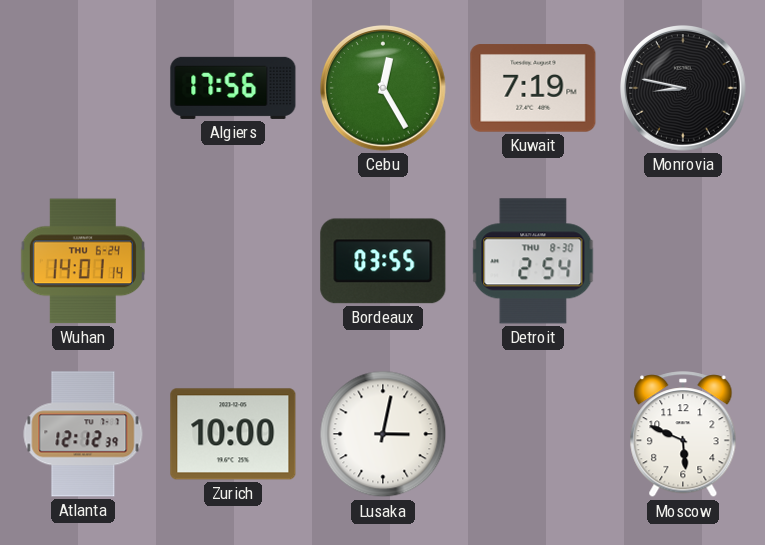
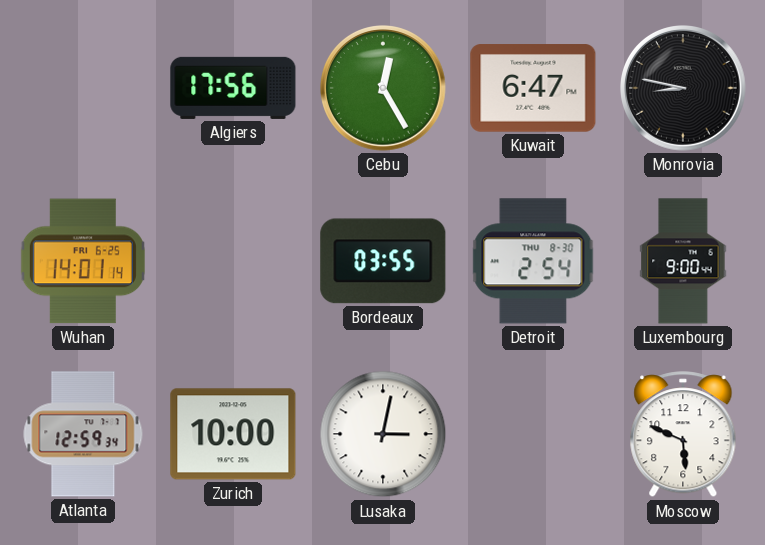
Kuwait: 7:19 -> 6:47
Wuhan date: THU 6-24 -> FRI 6-25
Luxembourg: none -> 9:00
Atlanta: 12:12 -> 12:59
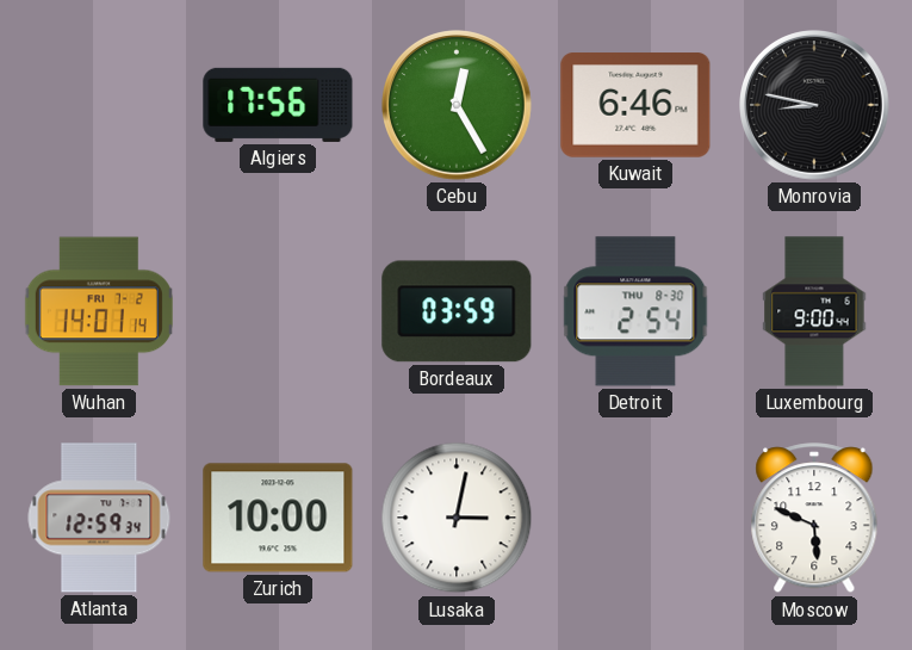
Kuwait: 6:47 -> 6:46
Wuhan date: FRI 6-25 -> FRI 7-2
Bordeaux: 03:55 -> 03:59
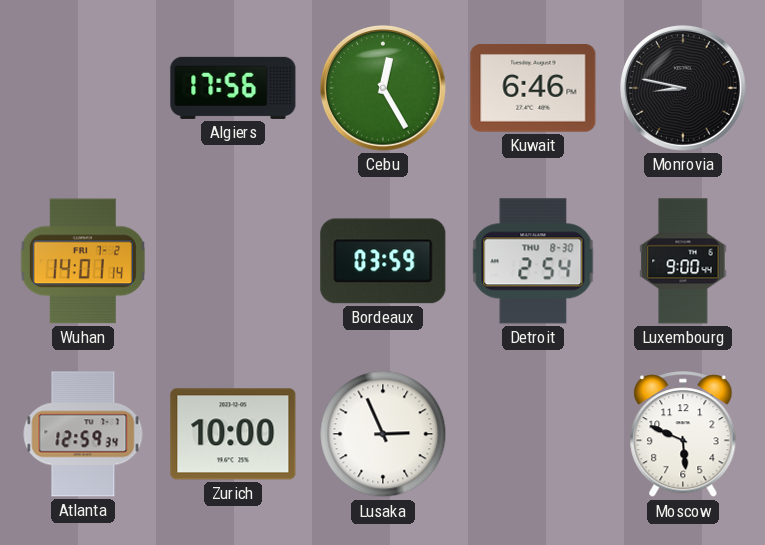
Lusaka: 3:02 -> 2:56
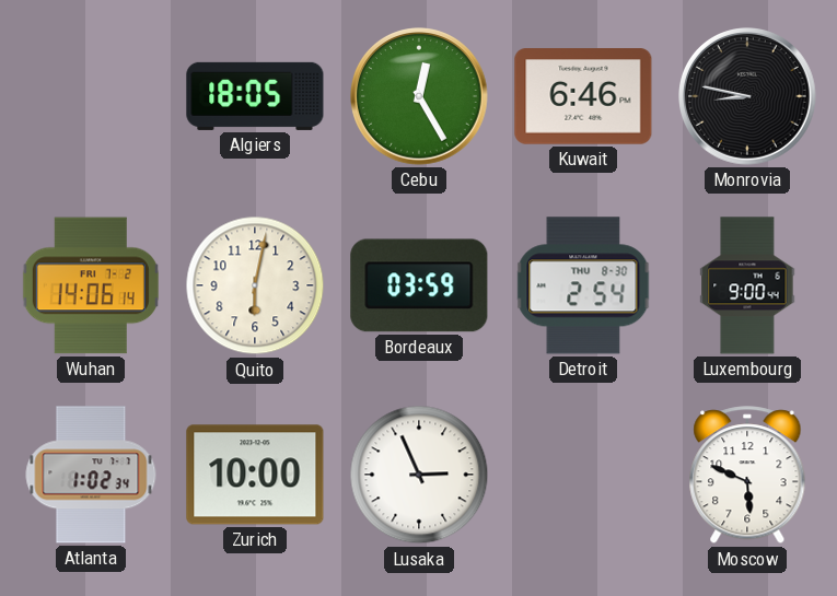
Algiers: 17:56 -> 18:05
Wuhan: 14:01 -> 14:06
Quito: none -> 6:02
Atlanta: 12:59 -> 1:02
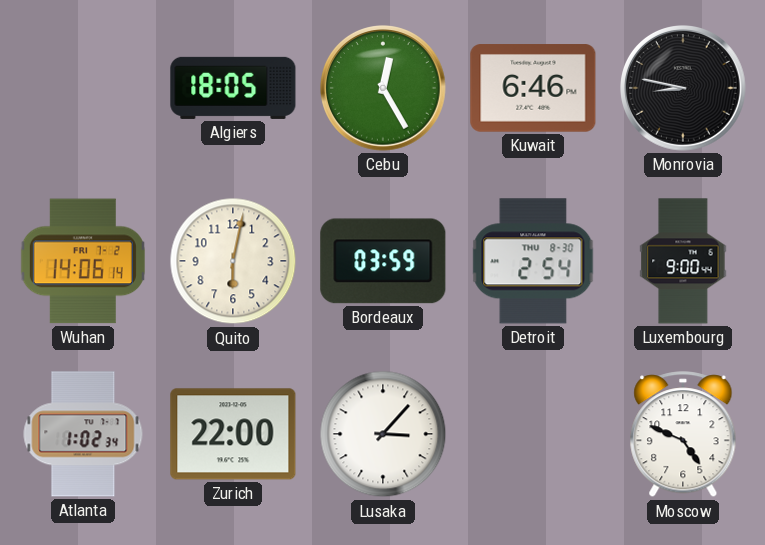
Zurich: 10:00 -> 22:00
Lusaka: 2:56 -> 3:07
Moscow: 5:49 -> 4:49
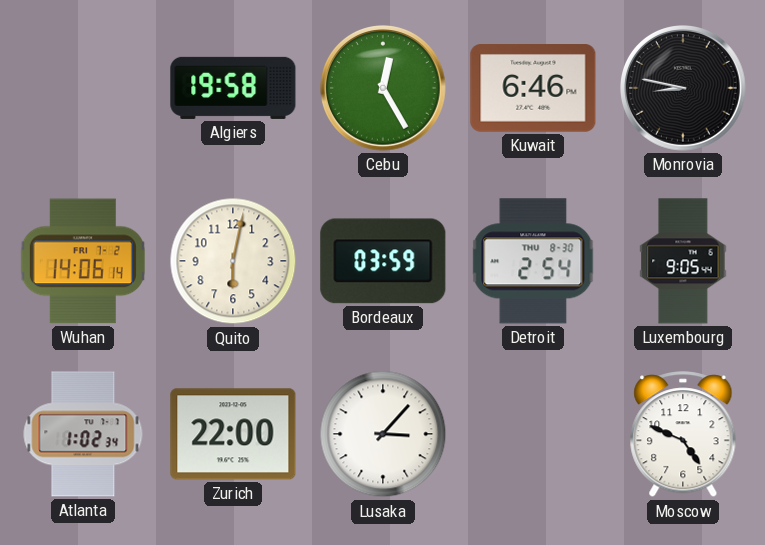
Algiers: 18:05 -> 19:58
Luxembourg: 9:00 -> 9:05
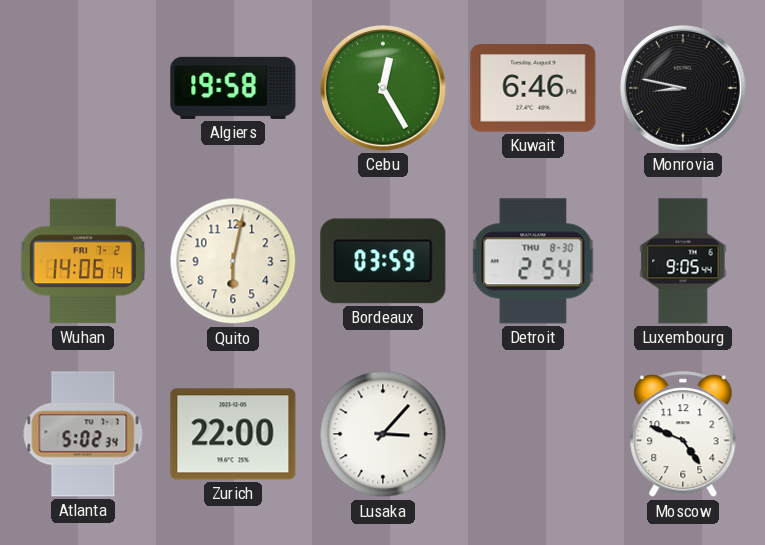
Atlanta: 1:02 -> 5:02
